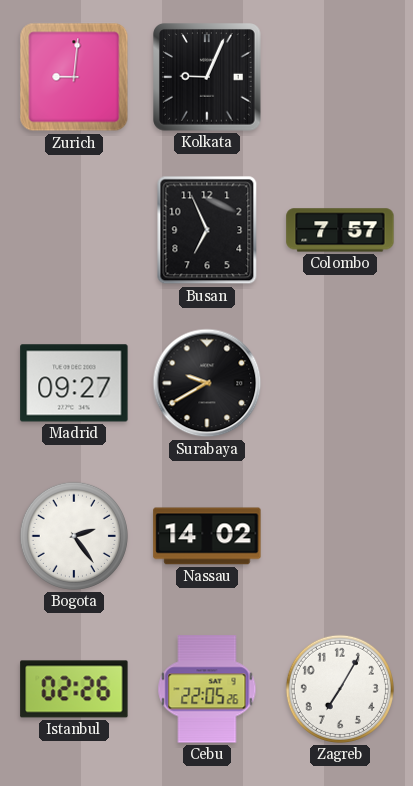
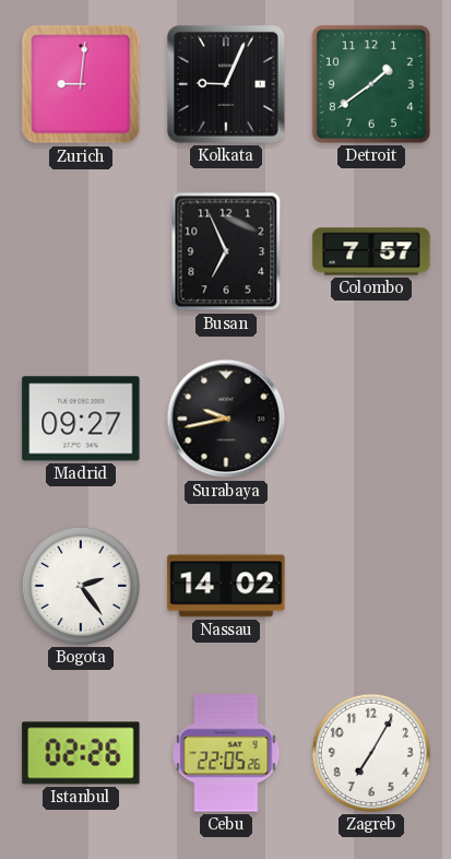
Detroit: none -> 1:39
Surabaya: 9:40 -> 9:43
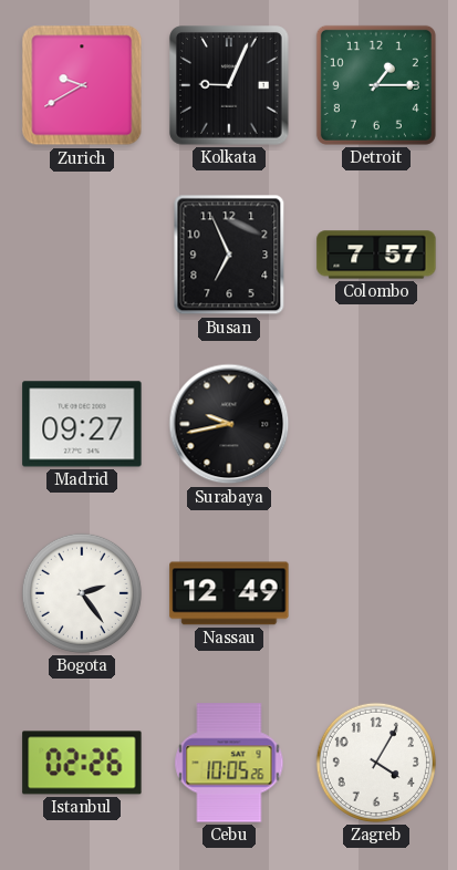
Zurich: 9:01 -> 9:40
Detroit: 1:39 -> 1:15
Nassau: 14:02 -> 12:49
Cebu: 22:05 -> 10:05
Zagreb: 7:05 -> 4:05
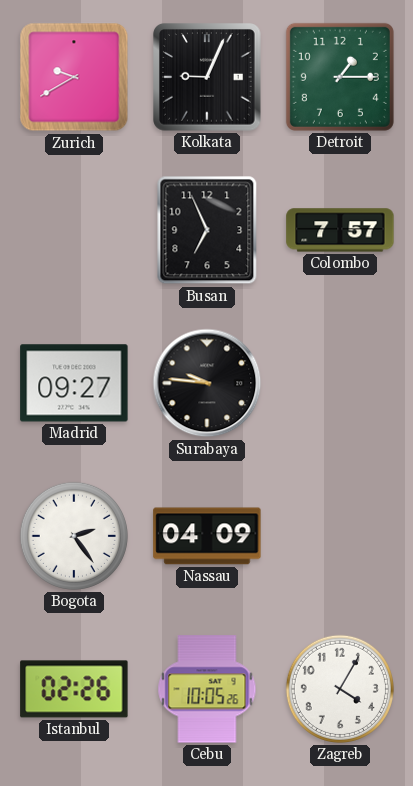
Surabaya: 9:43 -> 9:46
Nassau: 12:49 -> 04:09
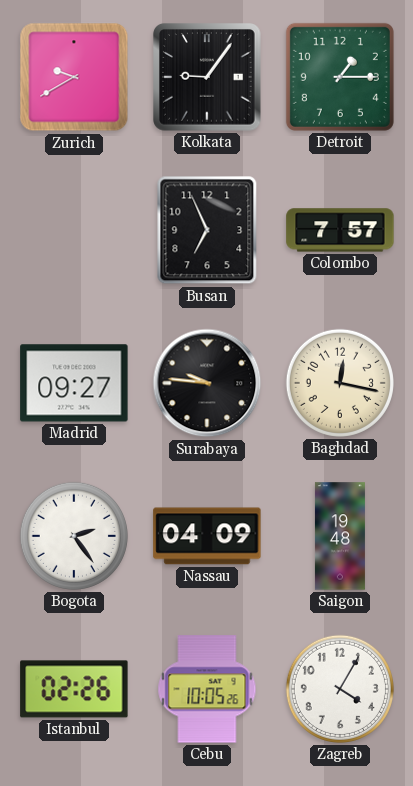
Kolkata: 9:04 -> 9:06
Baghdad: none -> 12:17
Saigon: none -> 19:48
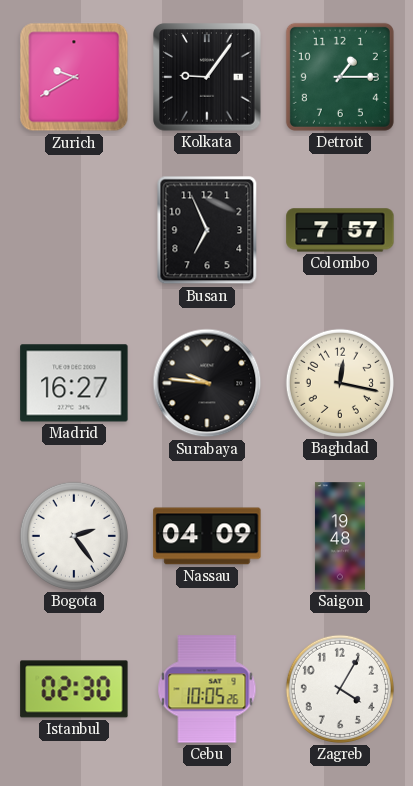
Madrid: 09:27 -> 16:27
Istanbul: 02:26 -> 02:30
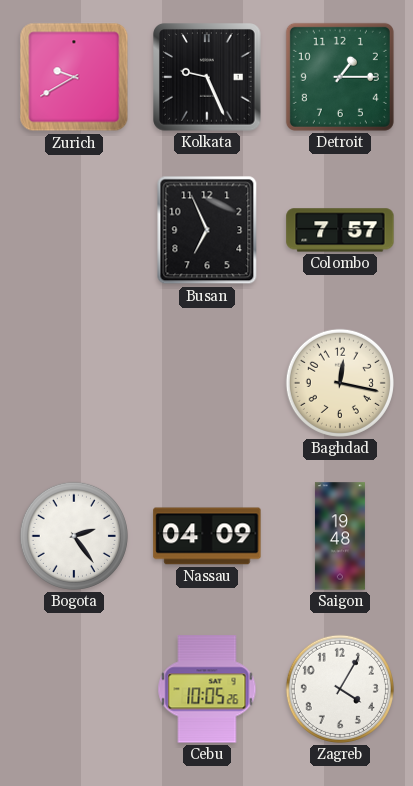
Kolkata: 9:06 -> 9:26
Madrid: 16:27 -> none
Surabaya: 9:46 -> none
Istanbul: 02:30 -> none
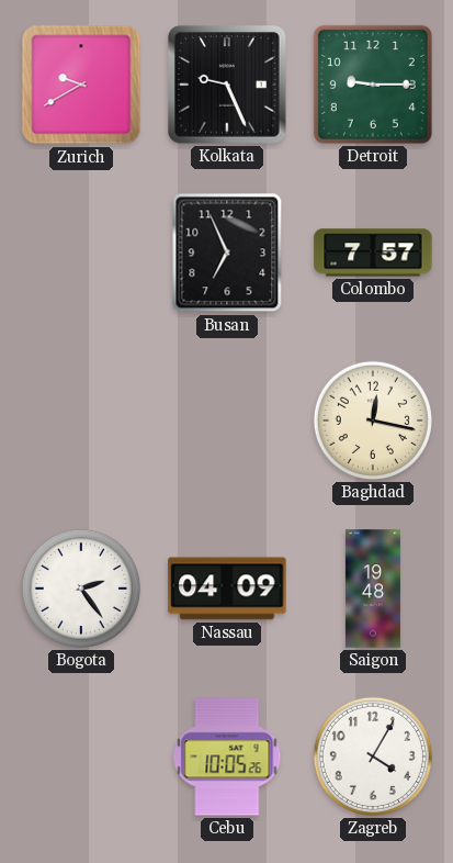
Detroit: 1:15 -> 9:15
